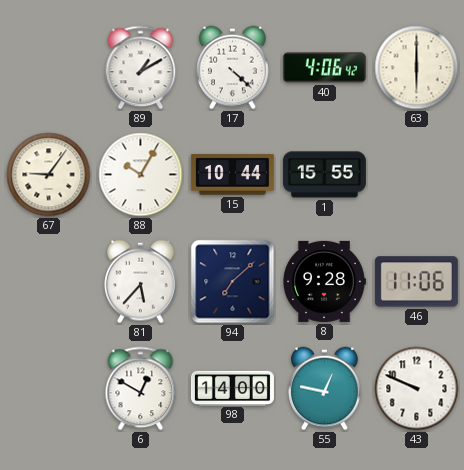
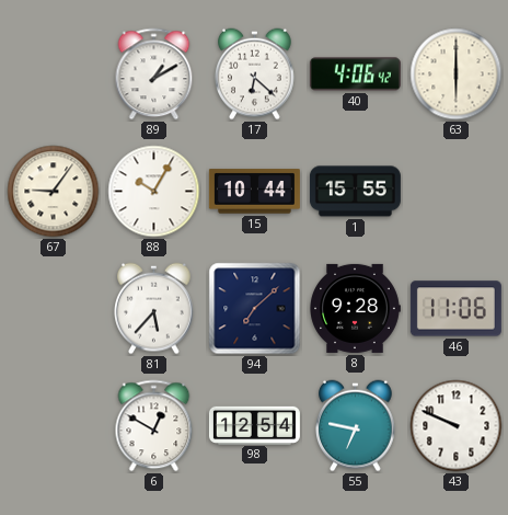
17: 4:22 -> 6:22
98: 14:00 -> 12:54
55: 12:47 -> 6:47
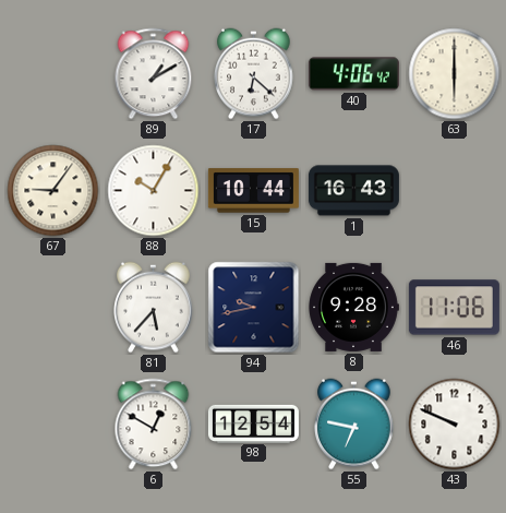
1: 15:55 -> 16:43
94: 7:08 -> 9:43
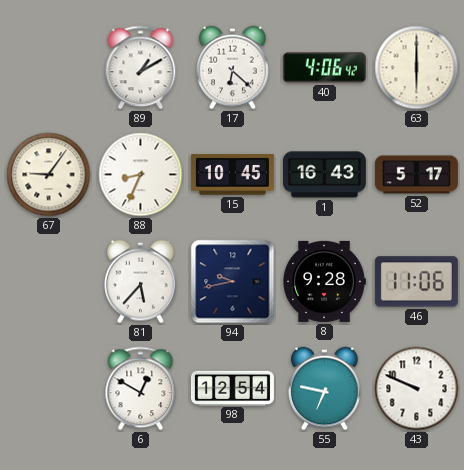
88: 10:05 -> 8:34
15: 10:44 -> 10:45
52: none -> 5:17
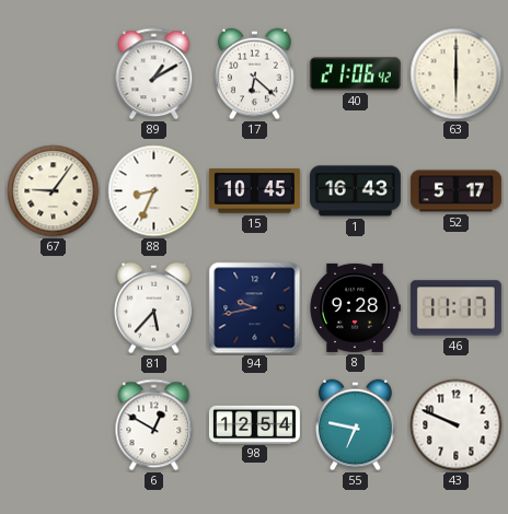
40: 4:06 -> 21:06
46: 11:06 -> 11:17
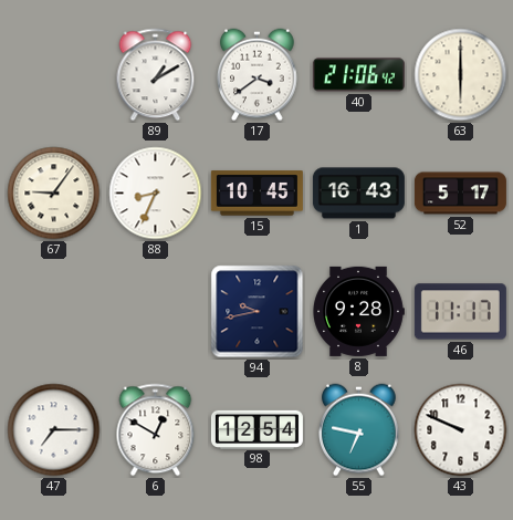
17: 6:22 -> 3:39
81: 5:37 -> none
47: none -> 7:15
